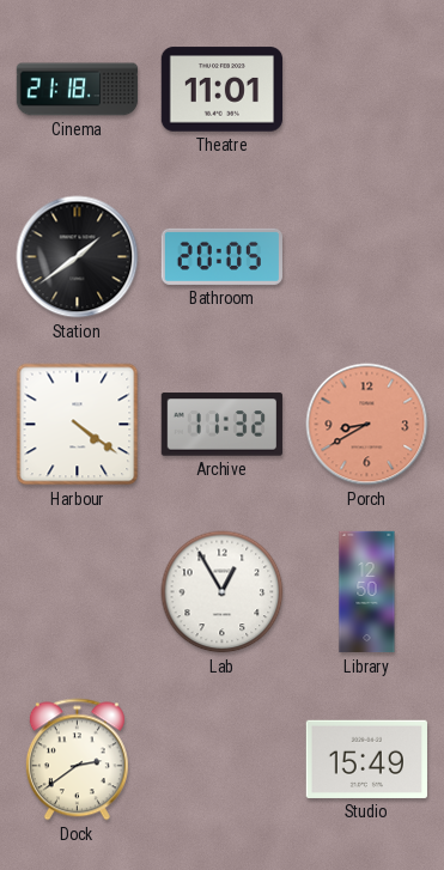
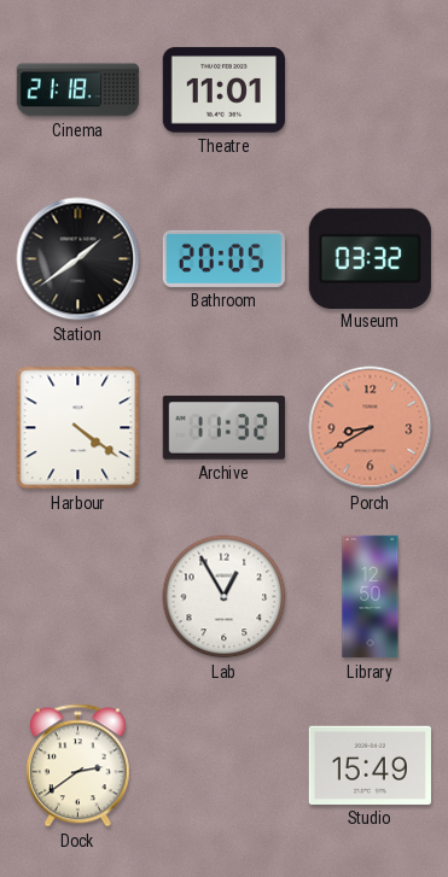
Museum: none -> 03:32
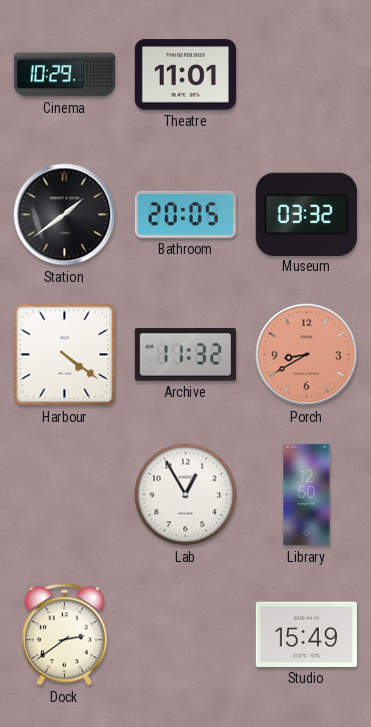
Cinema: 21:18 -> 10:29
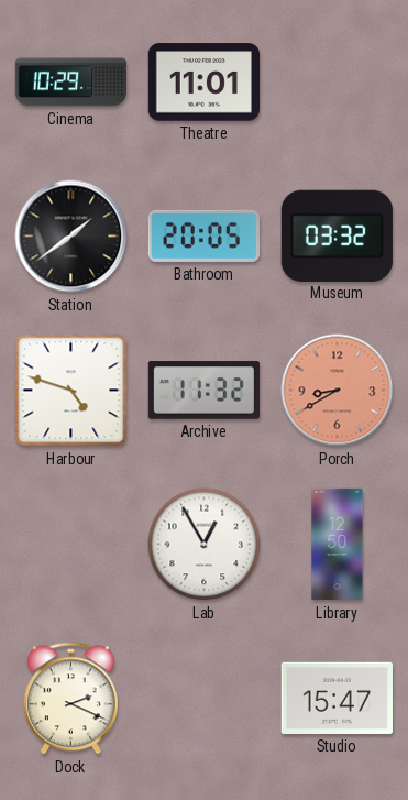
Harbour: 4:21 -> 4:48
Dock: 2:39 -> 2:19
Studio: 15:49 -> 15:47
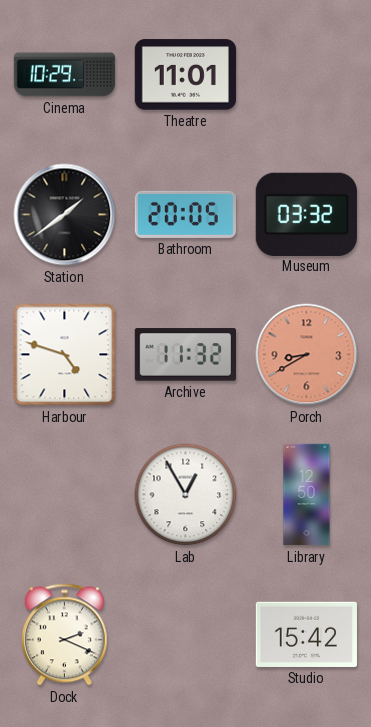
Studio: 15:47 -> 15:42
